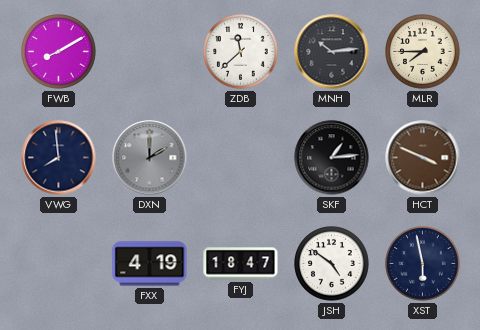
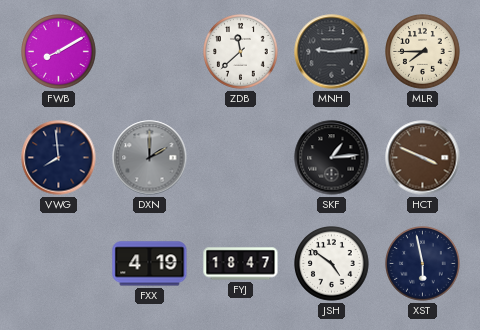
MNH: 10:14 -> 9:14
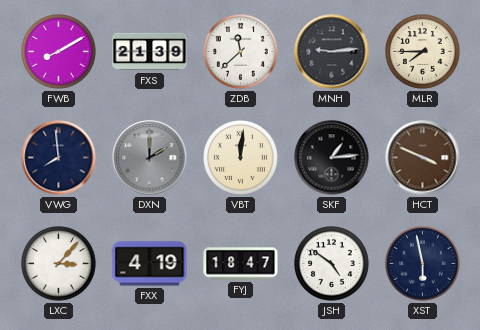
FXS: none -> 21:39
VBT: none -> 12:01
LXC: none -> 3:07
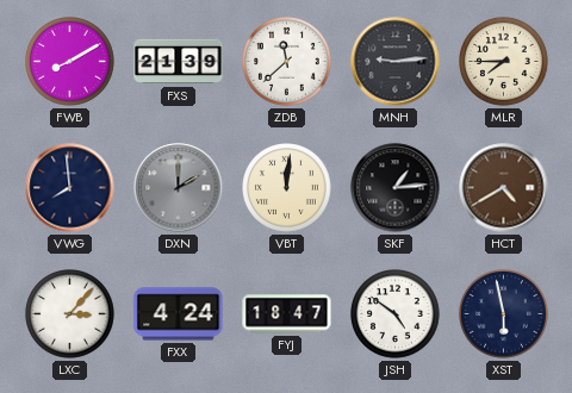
HCT: 3:49 -> 4:40
FXX: 4:19 -> 4:24
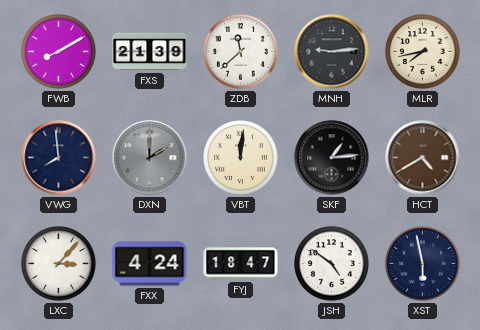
MLR: 7:45 -> 7:43
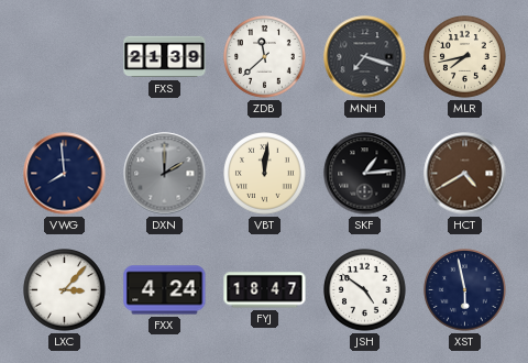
FWB: 8:10 -> none
MNH: 9:14 -> 7:18
